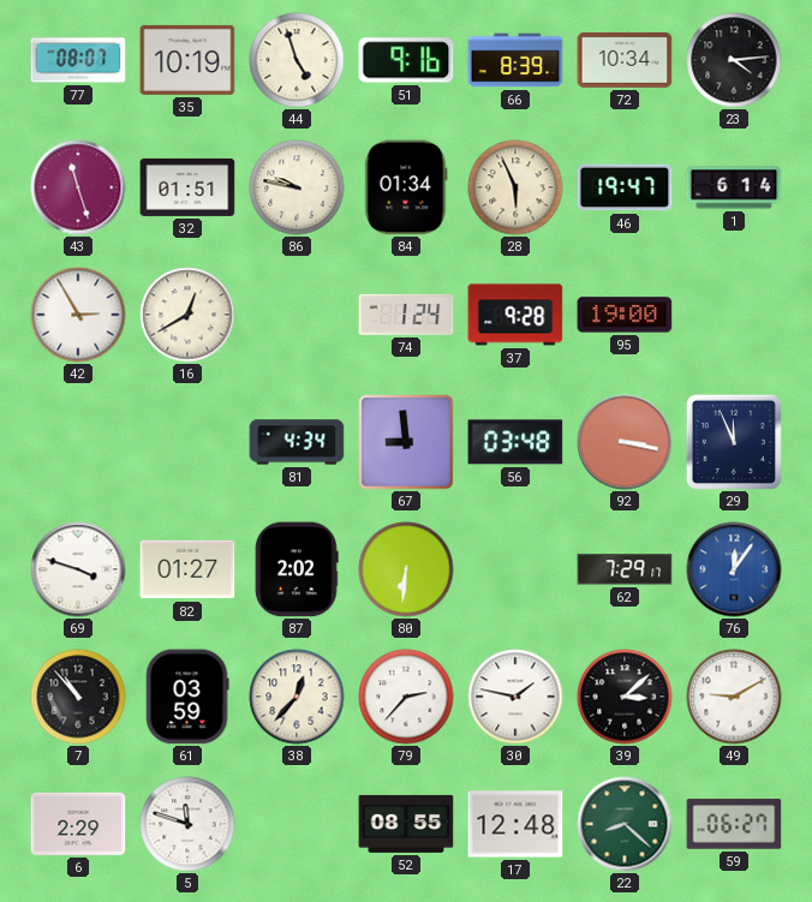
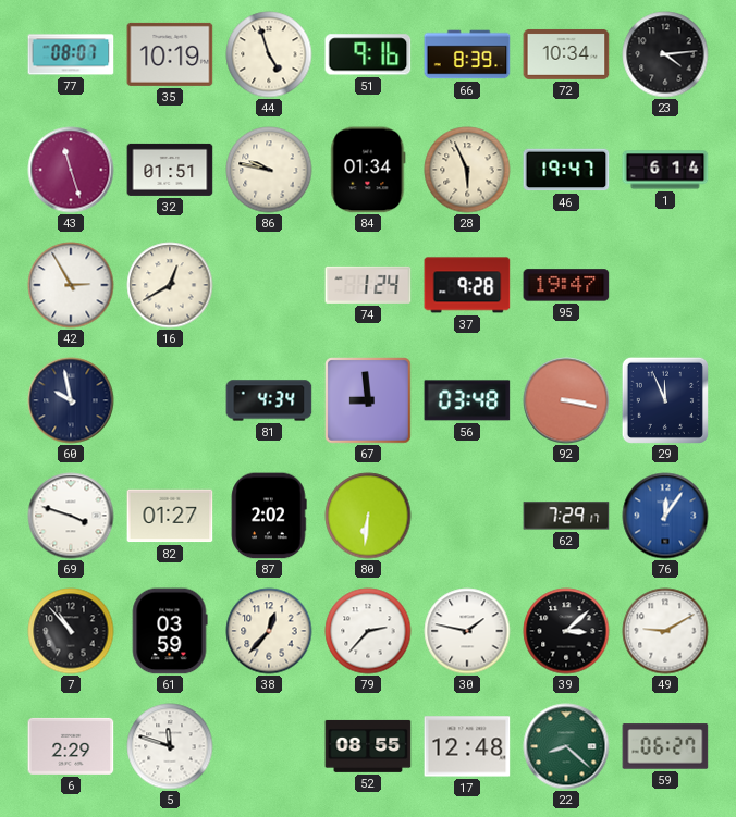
95: 19:00 -> 19:47
60: none -> 9:58
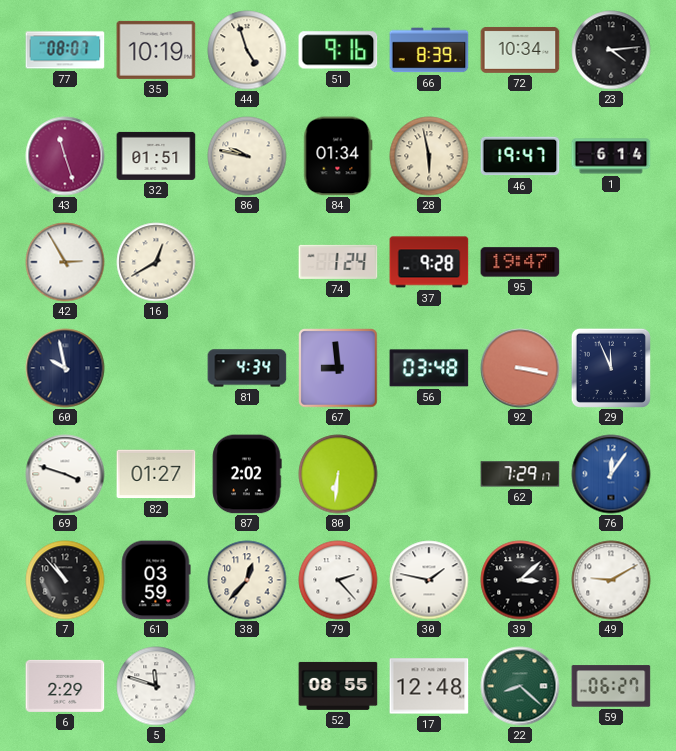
28: 5:56 -> 5:58
79: 2:37 -> 2:23
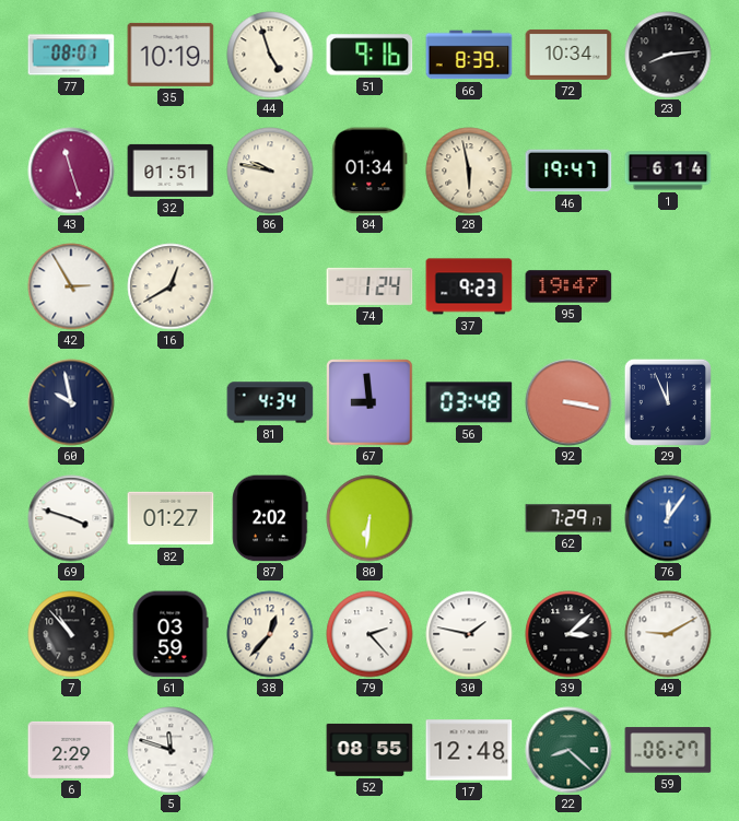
23: 4:14 -> 8:14
37: 9:28 -> 9:23
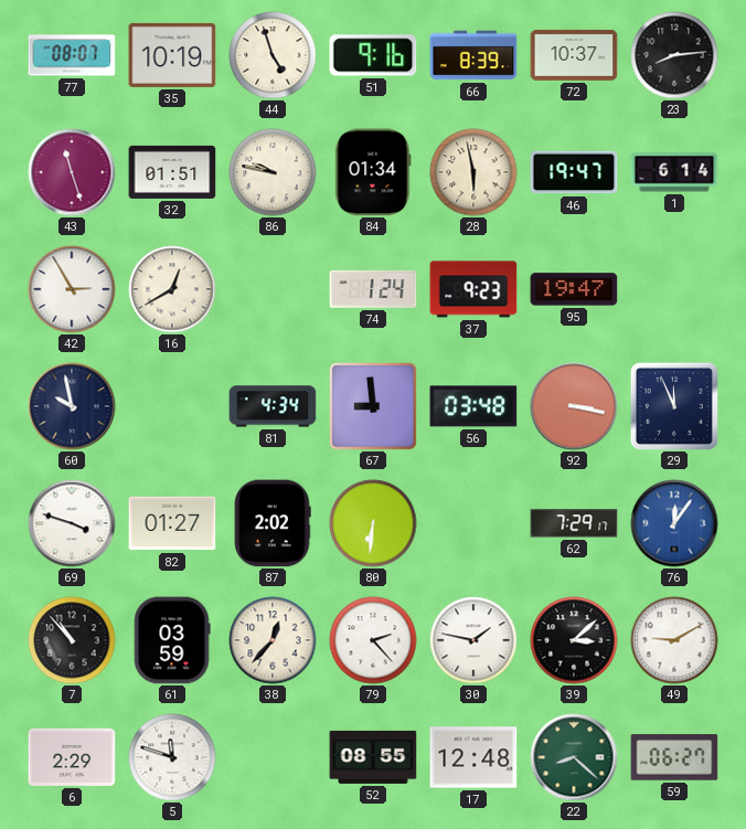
72: 10:34 -> 10:37
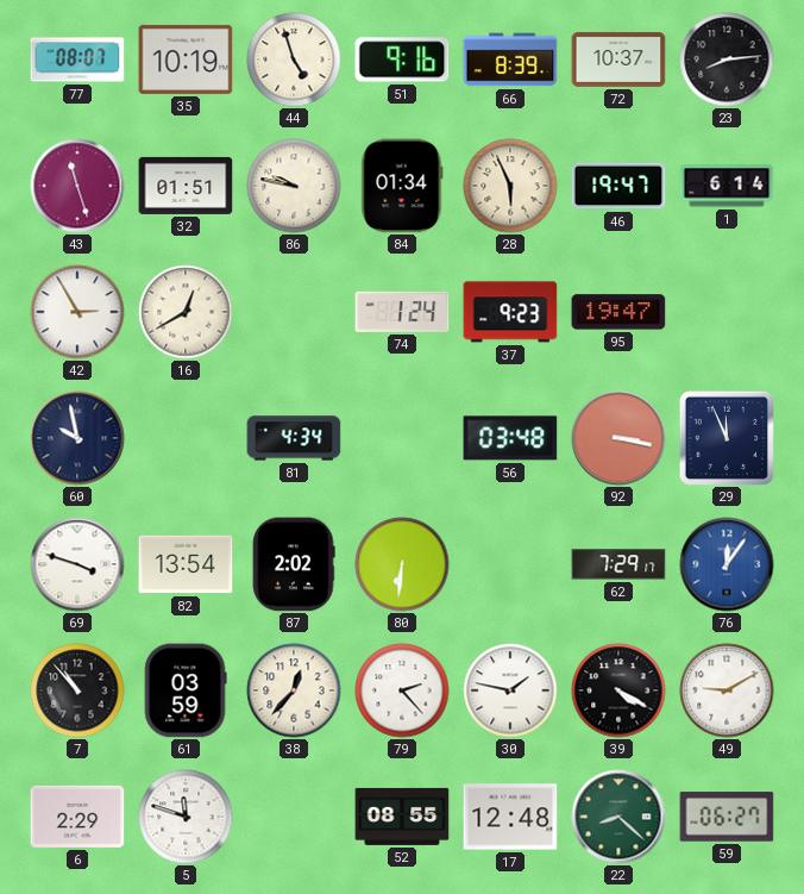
28: 5:58 -> 5:56
67: 8:59 -> none
82: 01:27 -> 13:54
39: 3:08 -> 4:20
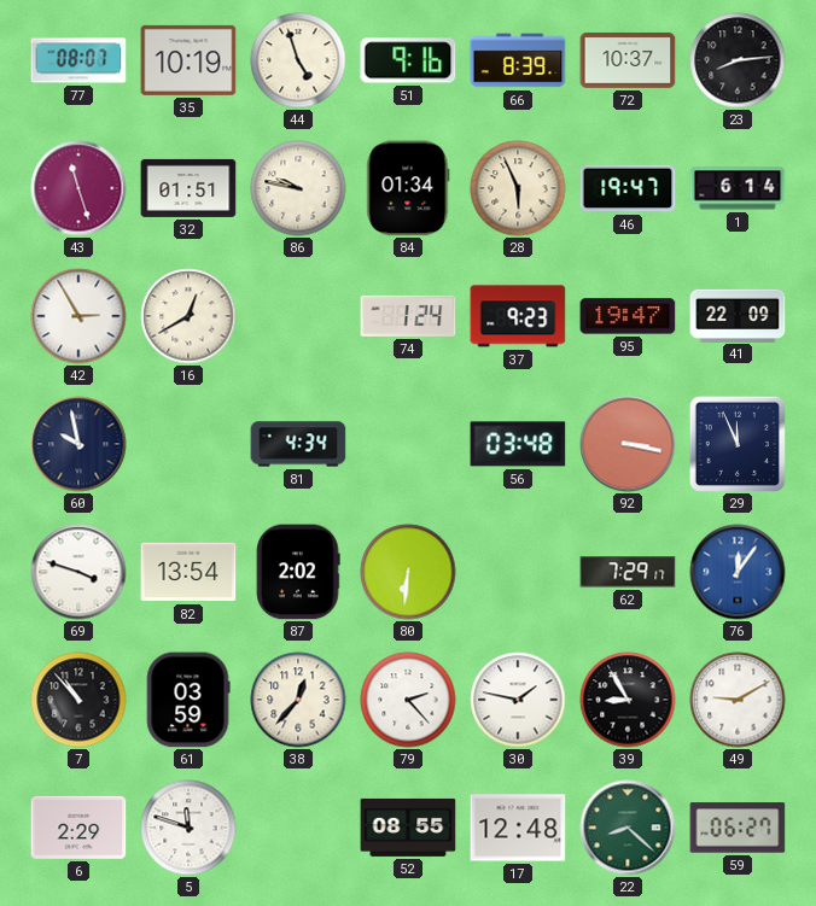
41: none -> 22:09
39: 4:20 -> 8:55
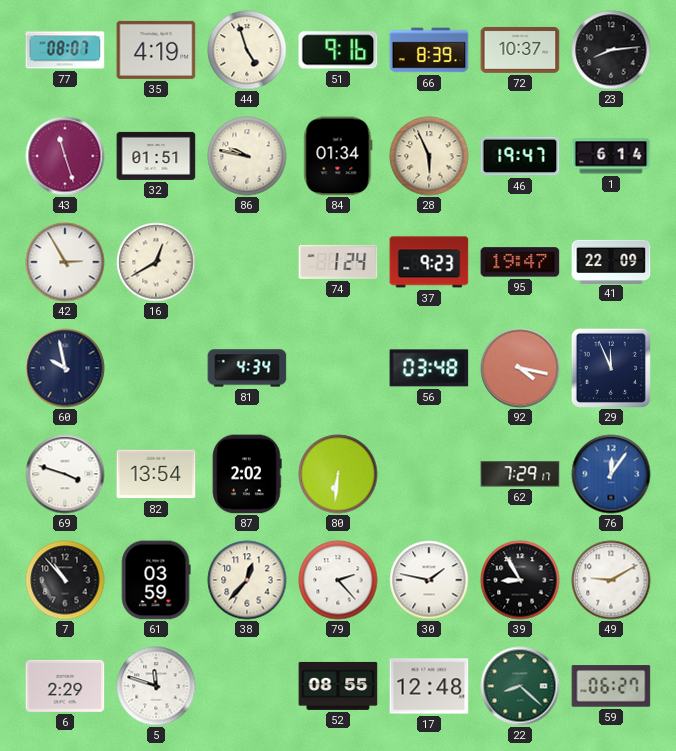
35: 10:19 -> 4:19
92: 3:17 -> 4:17
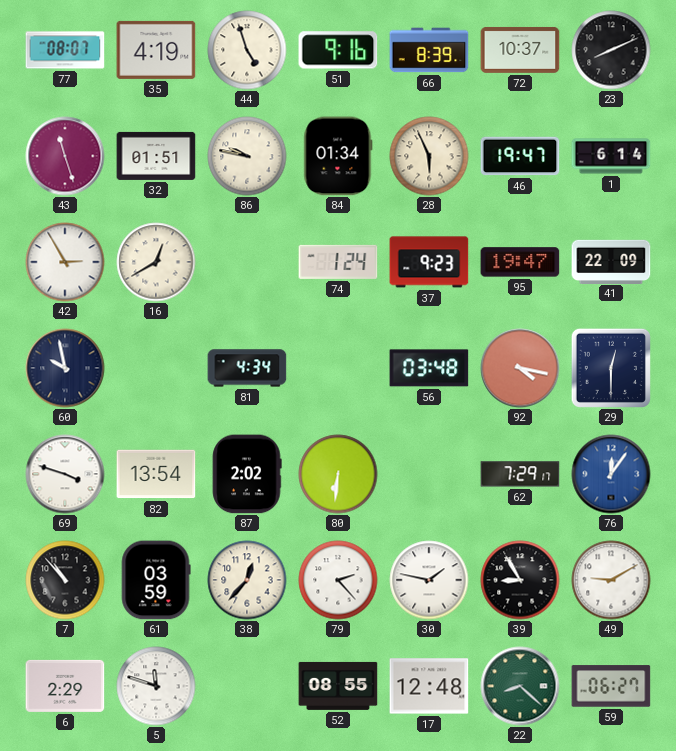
23: 8:14 -> 8:11
29: 11:56 -> 12:30
